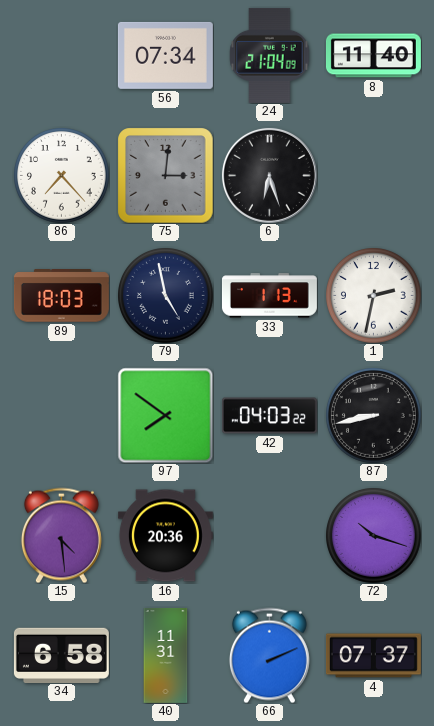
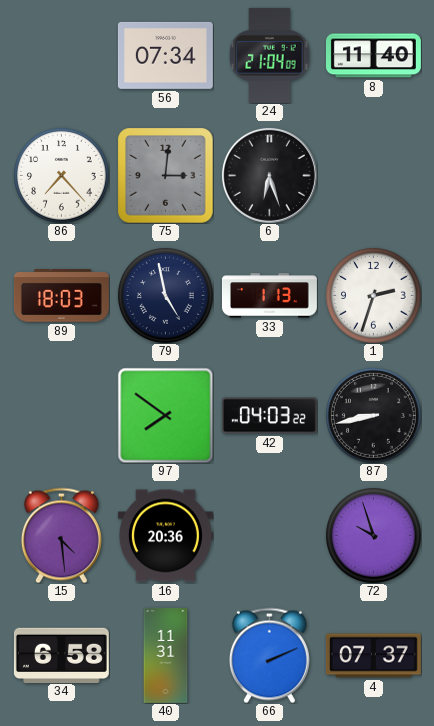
1: 2:32 -> 2:33
72: 10:18 -> 9:57
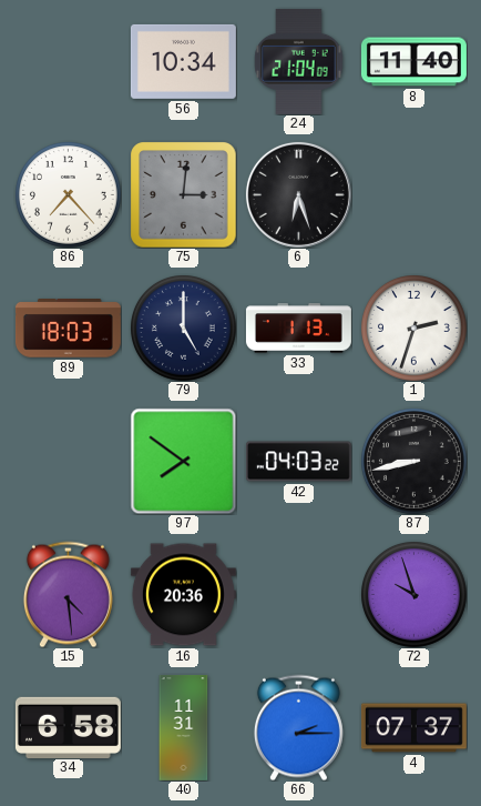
56: 07:34 -> 10:34
79: 4:58 -> 5:00
66: 2:11 -> 2:15
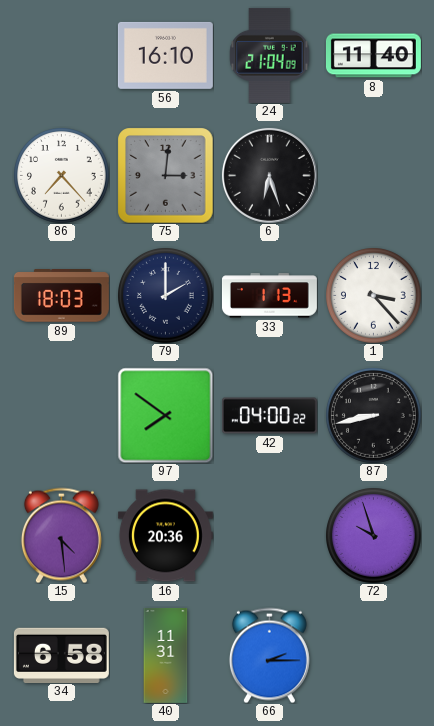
56: 10:34 -> 16:10
79: 5:00 -> 2:00
1: 2:33 -> 3:23
42: 04:03 -> 04:00
4: 07:37 -> none
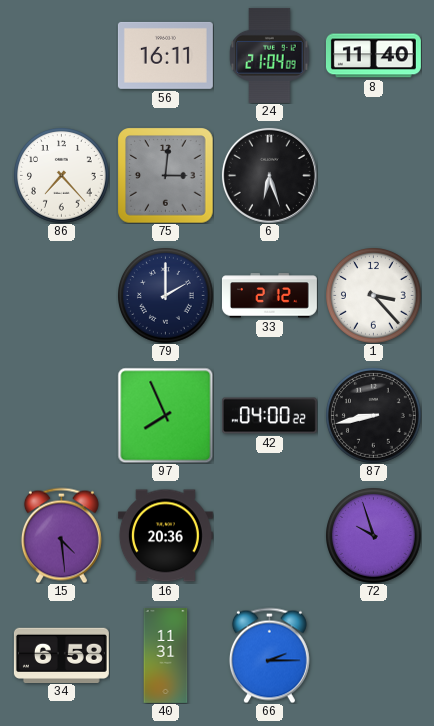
56: 16:10 -> 16:11
89: 18:03 -> none
33: 1:13 -> 2:12
97: 7:51 -> 7:56
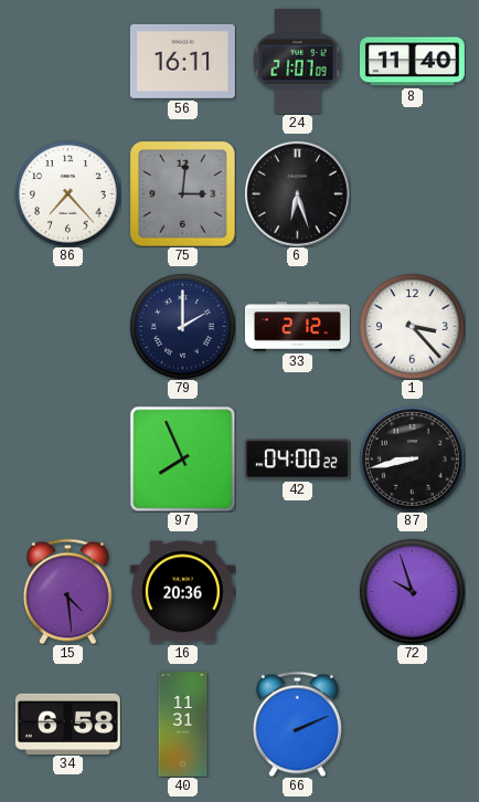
24: 21:04 -> 21:07
66: 2:15 -> 2:11
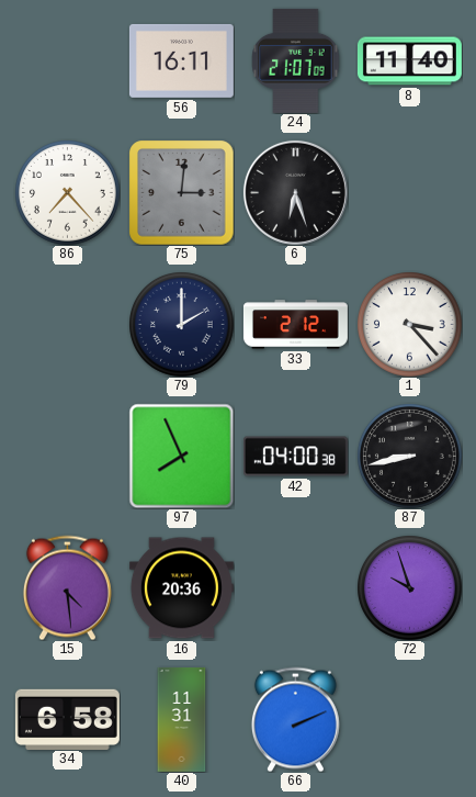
42: 04:00:22 -> 04:00:38
